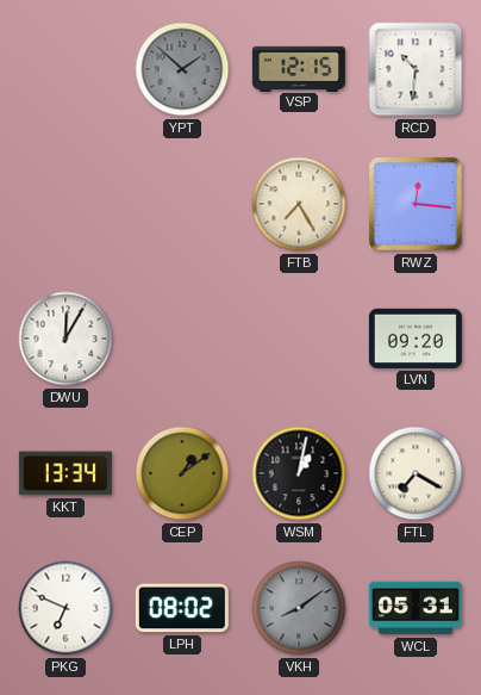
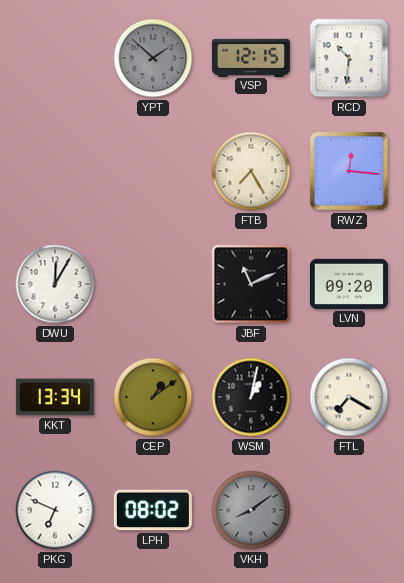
JBF: none -> 11:11
WCL: 05:31 -> none
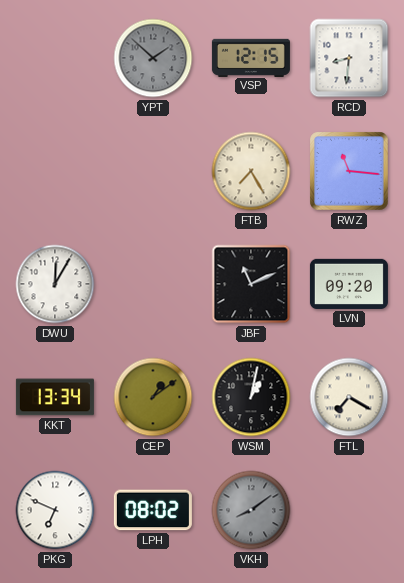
RCD: 10:31 -> 8:31
RWZ: 12:16 -> 11:16
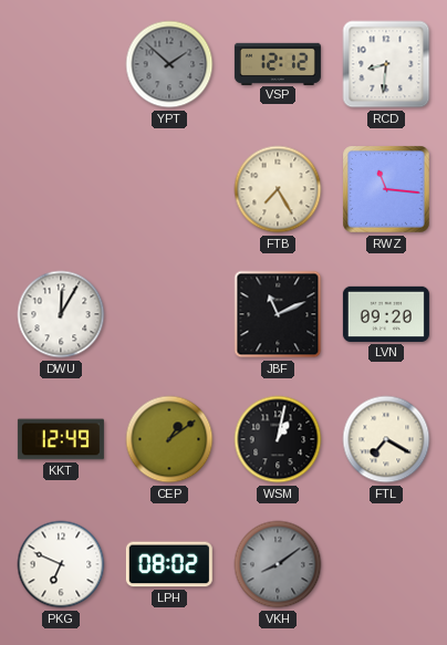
VSP: 12:15 -> 12:12
KKT: 13:34 -> 12:49
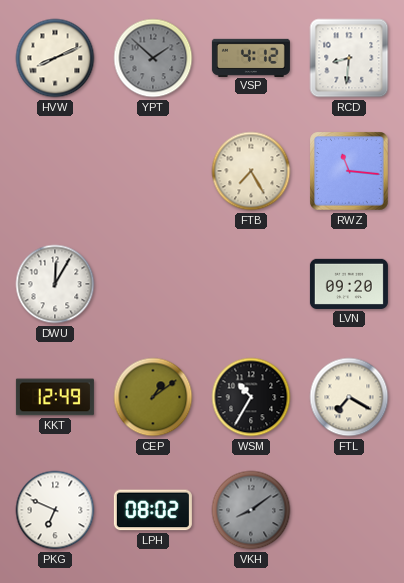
HVW: none -> 8:11
VSP: 12:12 -> 4:12
JBF: 11:11 -> none
WSM: 1:02 -> 10:35
